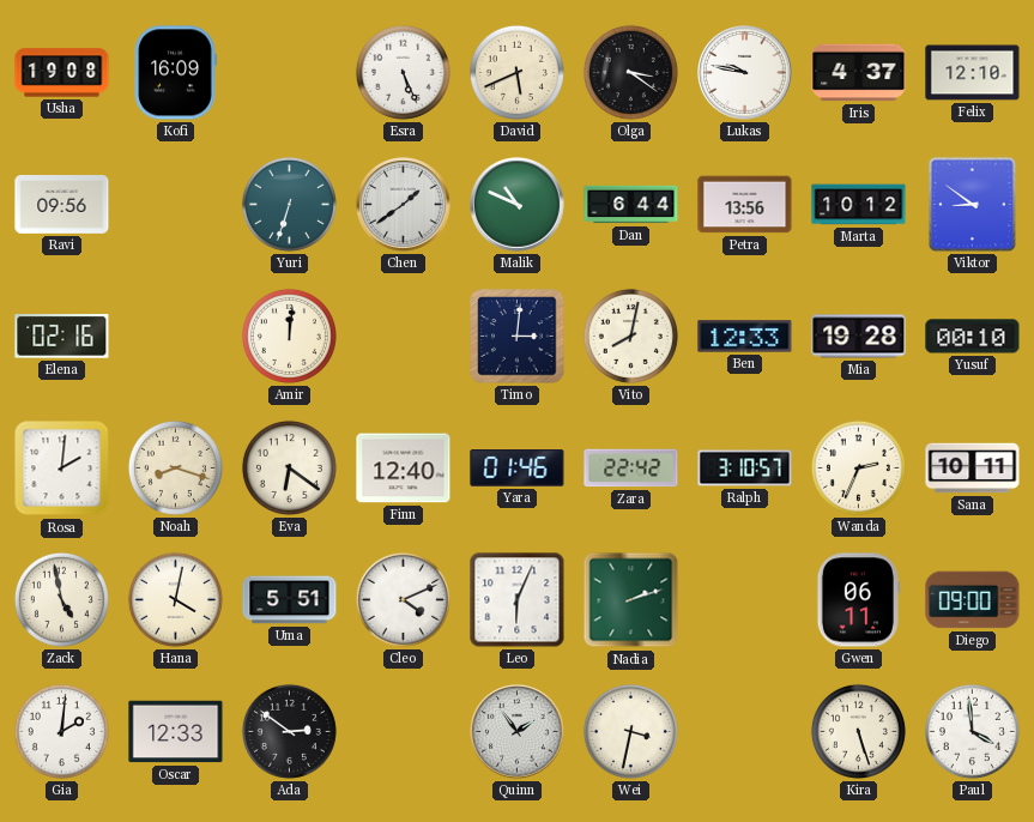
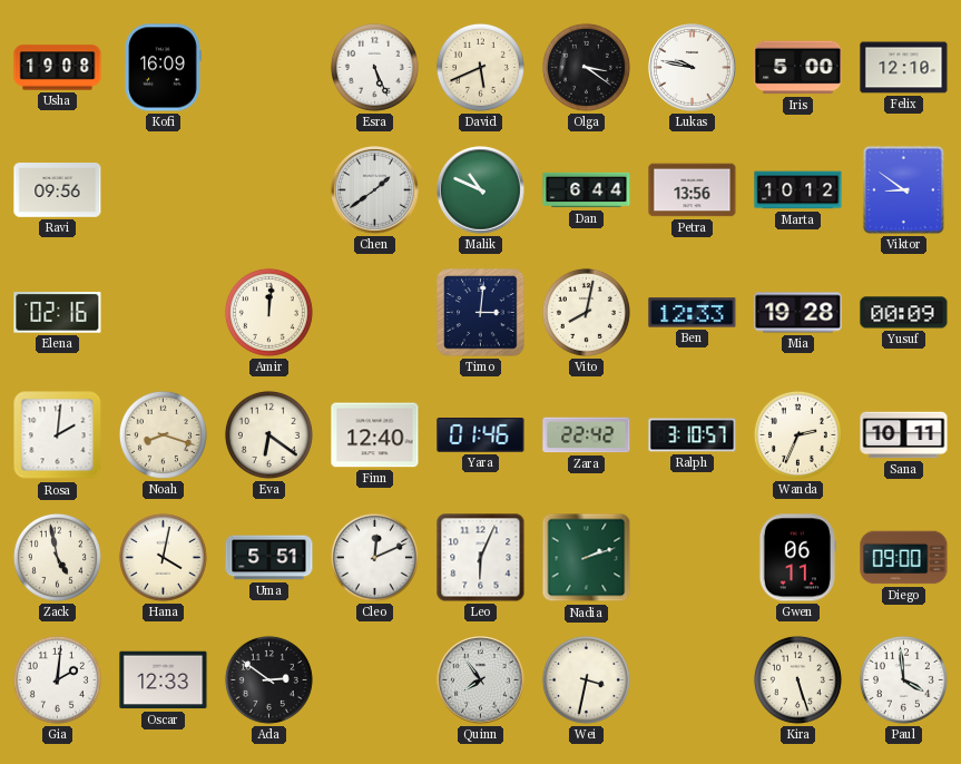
Iris: 4:37 -> 5:00
Yuri: 6:33 -> none
Yusuf: 00:10 -> 00:09
Cleo: 4:11 -> 12:11
Quinn: 1:54 -> 7:54
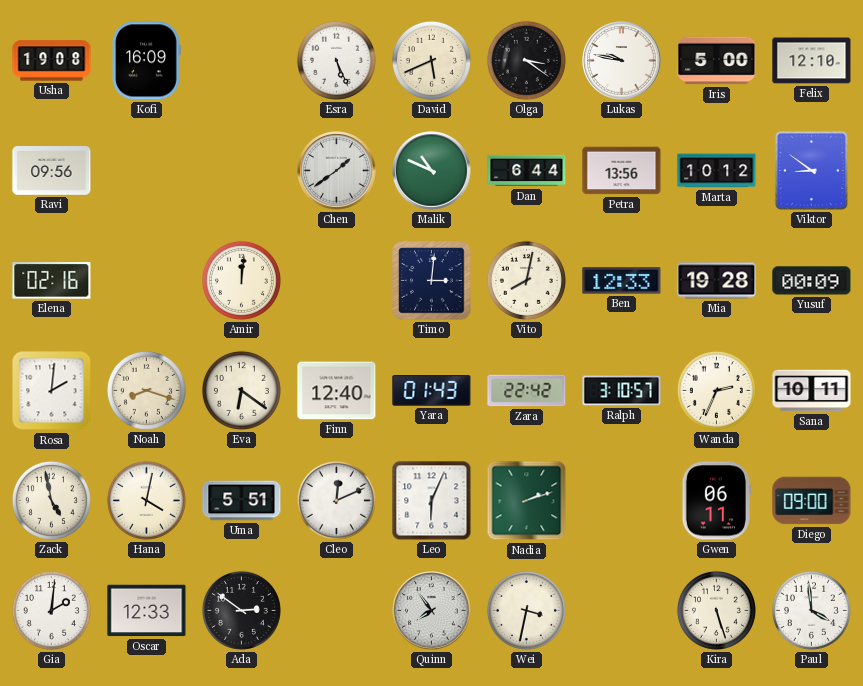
Yara: 01:46 -> 01:43
